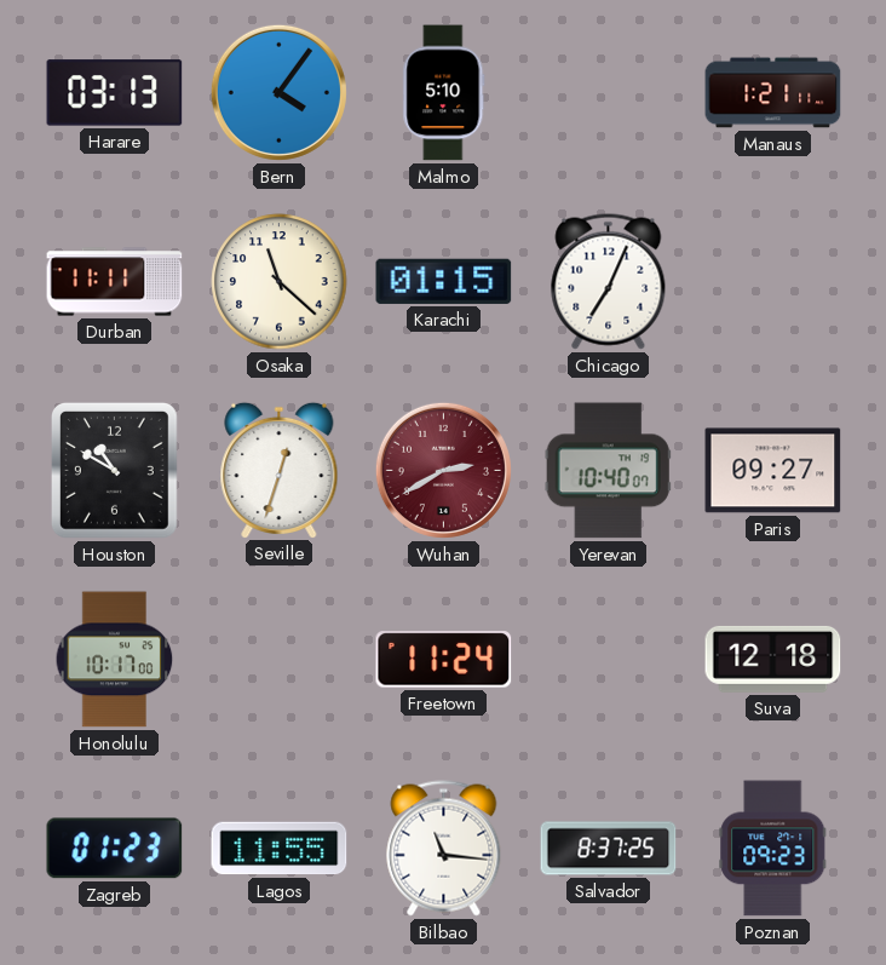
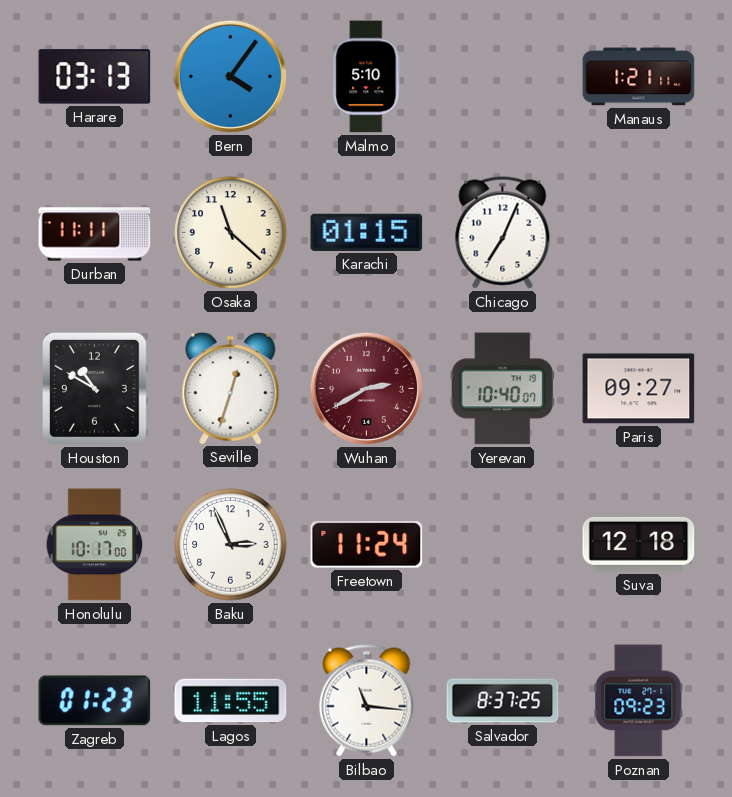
Baku: none -> 2:56
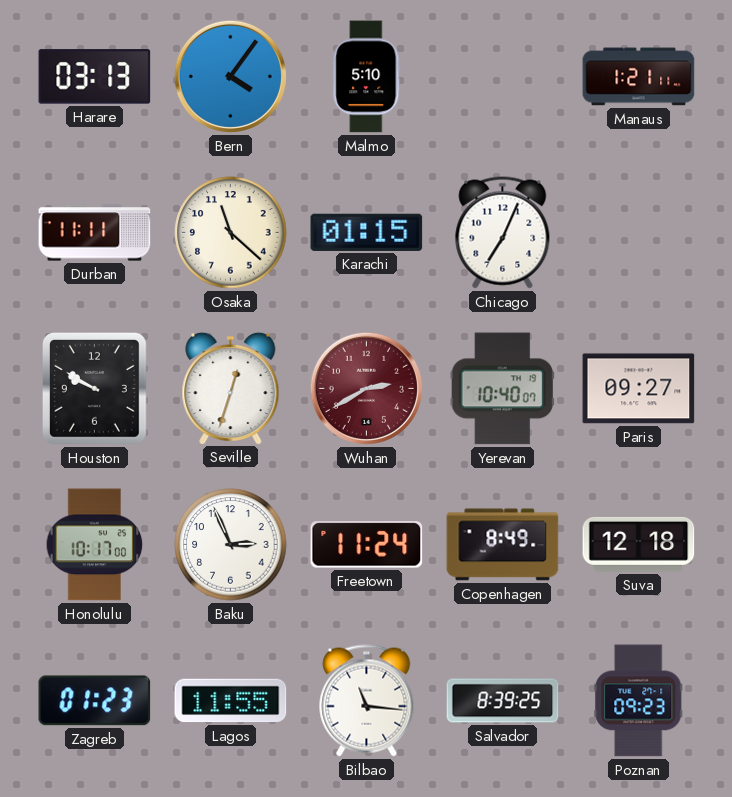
Houston: 10:50 -> 9:50
Copenhagen: none -> 8:49
Salvador: 8:37 -> 8:39
